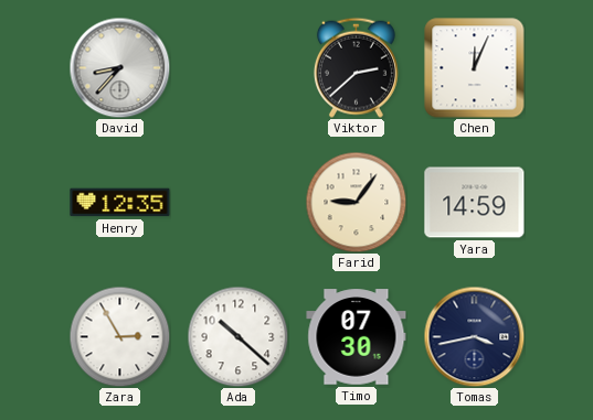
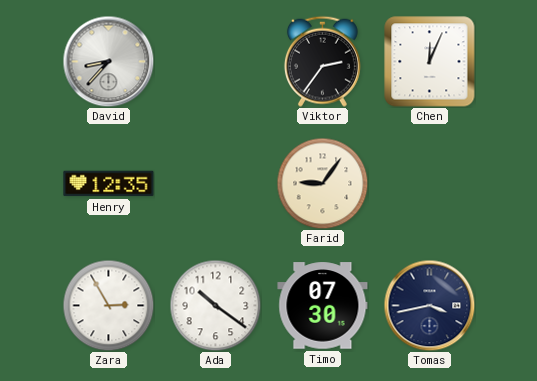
Viktor: 2:38 -> 2:36
Yara: 14:59 -> none
Ada: 10:22 -> 10:21
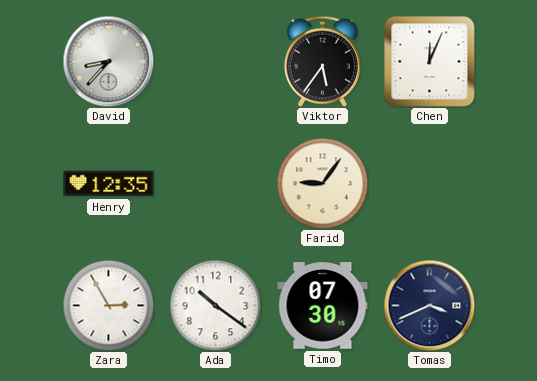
Viktor: 2:36 -> 5:36
Tomas: 3:43 -> 3:41
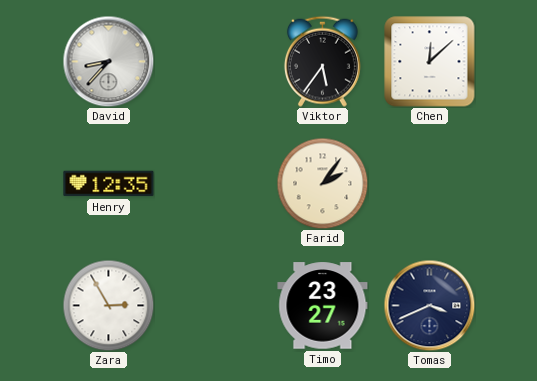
Chen: 12:04 -> 12:08
Farid: 9:06 -> 2:06
Ada: 10:21 -> none
Timo: 07:30 -> 23:27
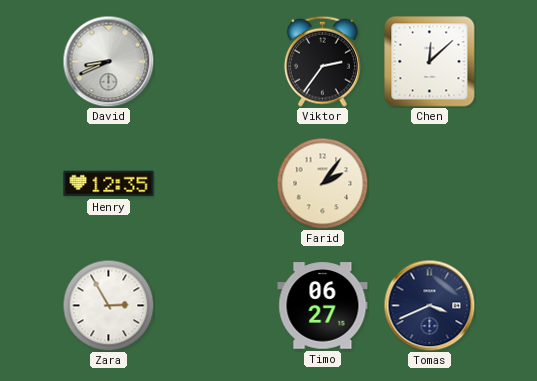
David: 8:37 -> 8:41
Viktor: 5:36 -> 2:36
Timo: 23:27 -> 06:27
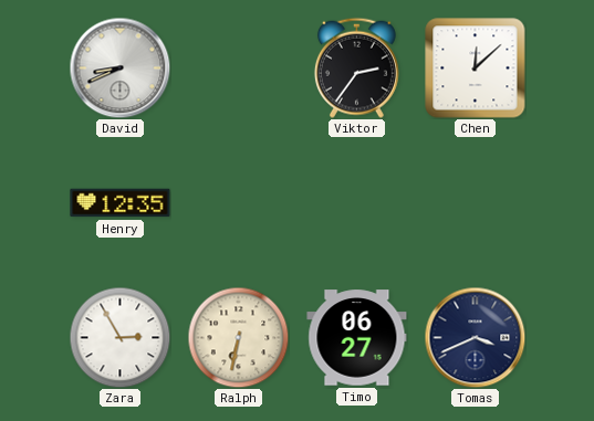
Farid: 2:06 -> none
Ralph: none -> 6:32
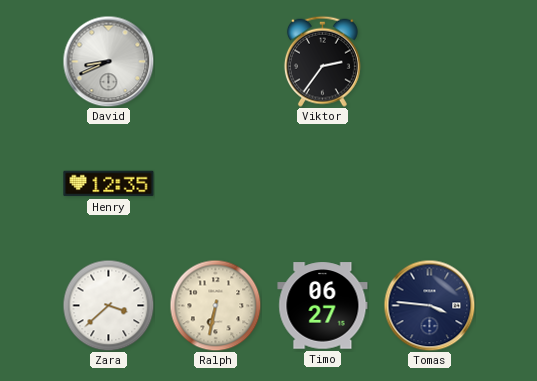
Chen: 12:08 -> none
Zara: 2:55 -> 3:38
Tomas: 3:41 -> 3:46
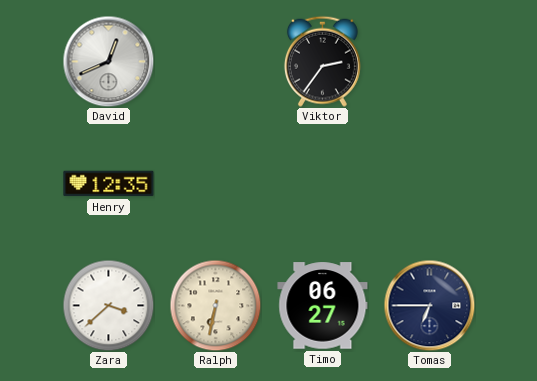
David: 8:41 -> 12:41
Tomas: 3:46 -> 6:45
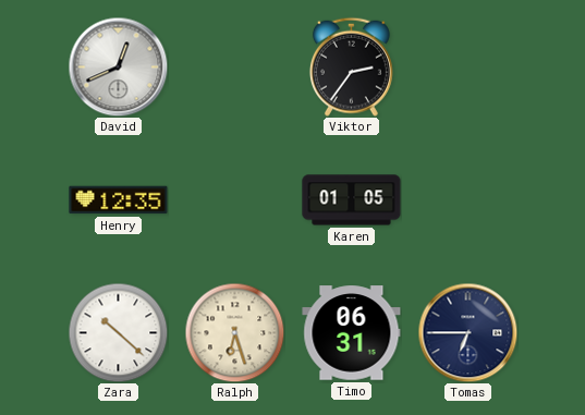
Karen: none -> 01:05
Zara: 3:38 -> 10:22
Ralph: 6:32 -> 6:27
Timo: 06:27 -> 06:31
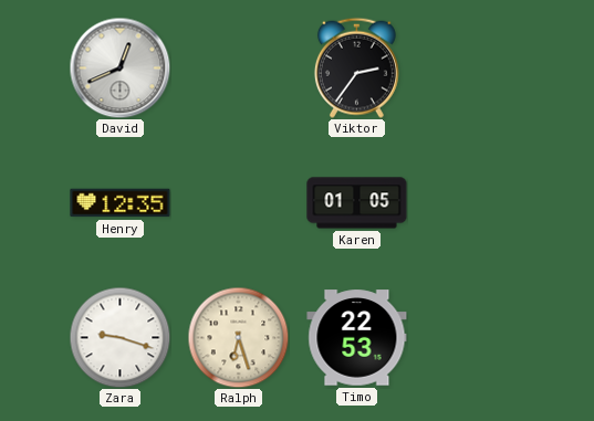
Zara: 10:22 -> 9:18
Timo: 06:31 -> 22:53
Tomas: 6:45 -> none
